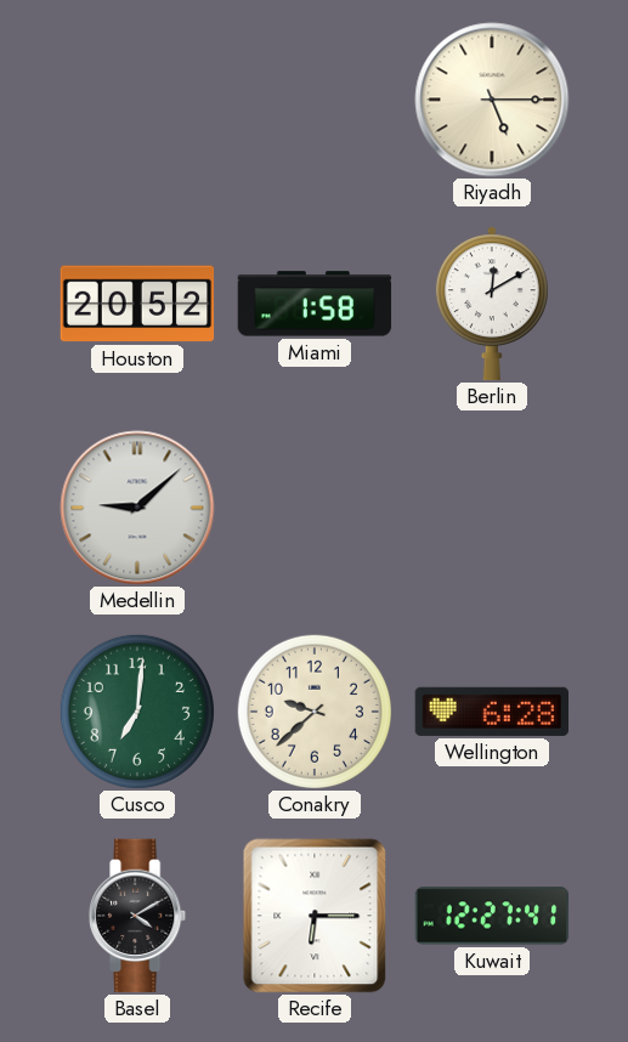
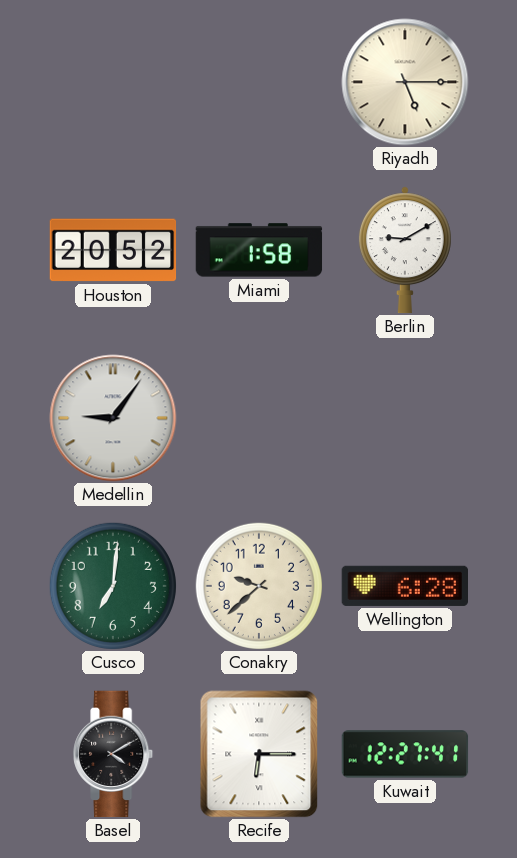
Berlin: 12:10 -> 9:10
Medellin: 9:08 -> 9:06
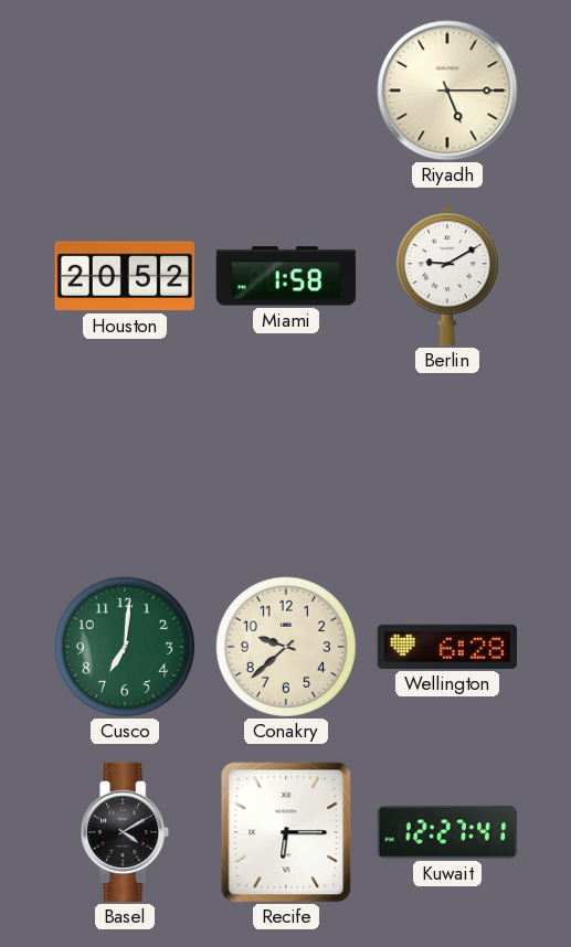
Medellin: 9:06 -> none
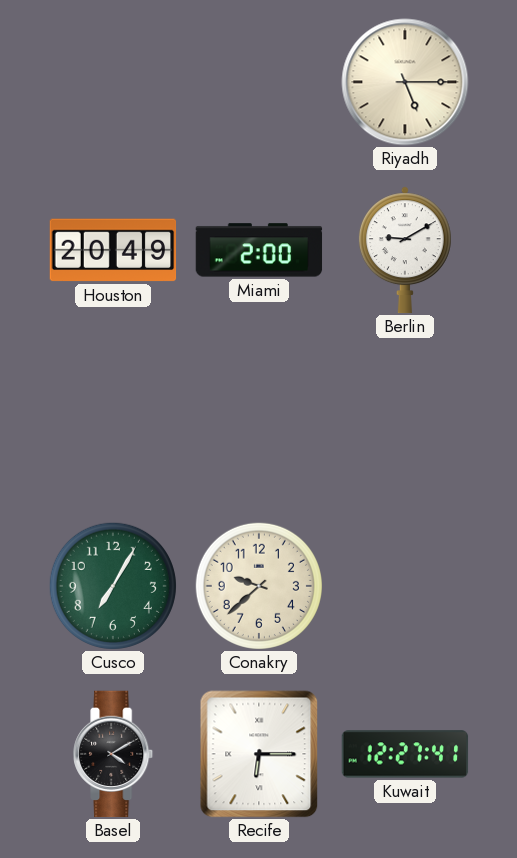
Houston: 20:52 -> 20:49
Miami: 1:58 -> 2:00
Cusco: 7:01 -> 7:05
Wellington: 6:28 -> none
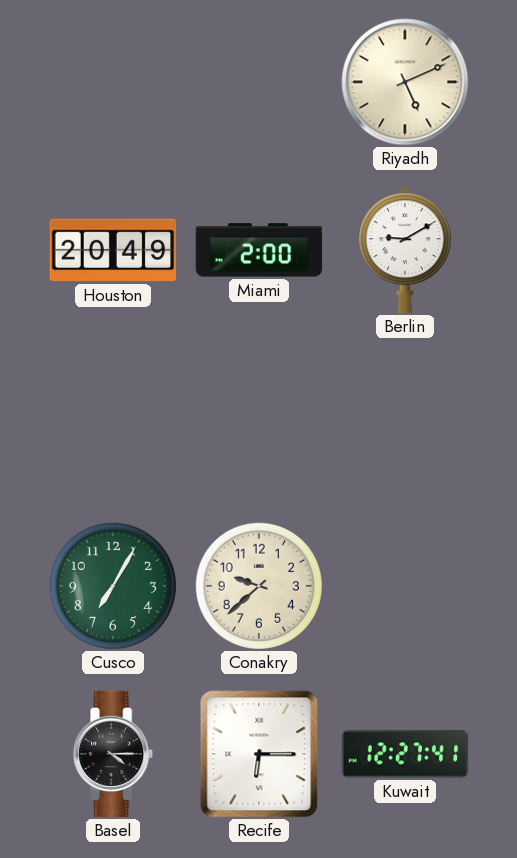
Riyadh: 5:15 -> 5:11
Basel: 4:10 -> 4:15
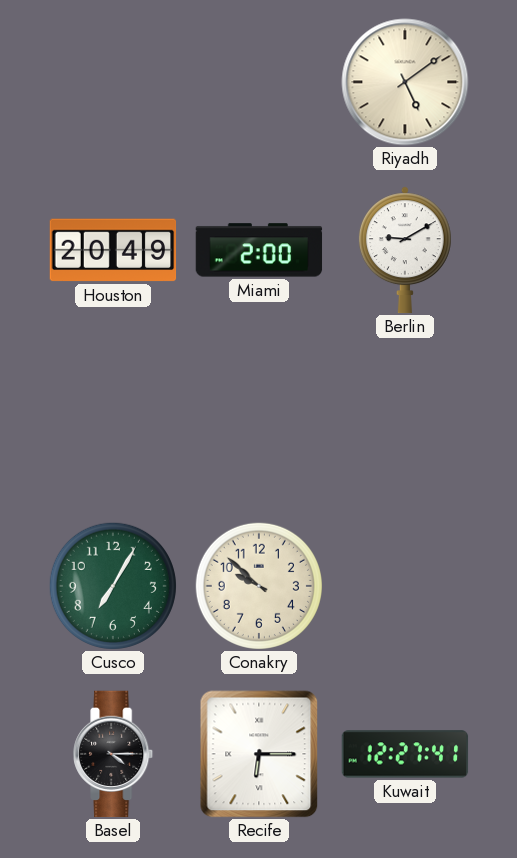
Riyadh: 5:11 -> 5:09
Conakry: 9:38 -> 9:52
